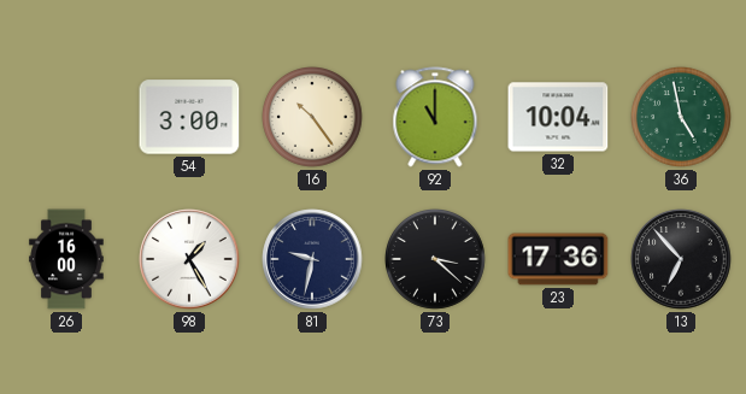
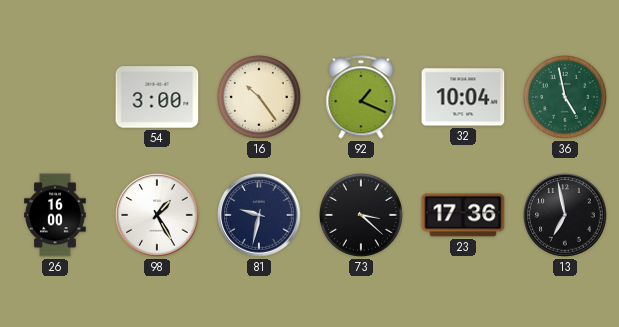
92: 11:00 -> 1:19
13: 6:53 -> 6:58
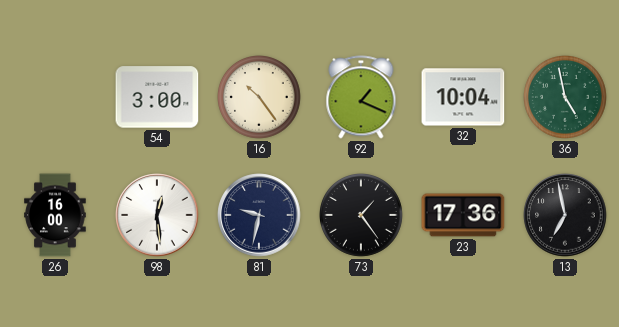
98: 1:25 -> 12:29
73: 3:22 -> 1:24
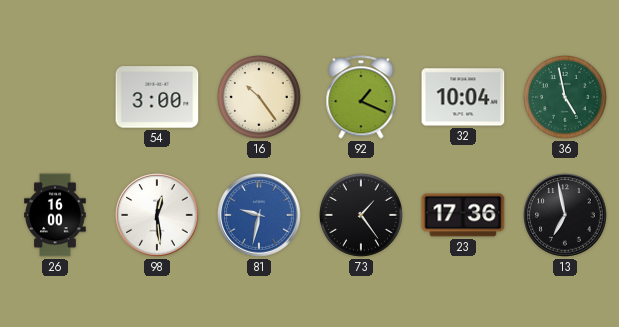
81 dial: navy -> blue
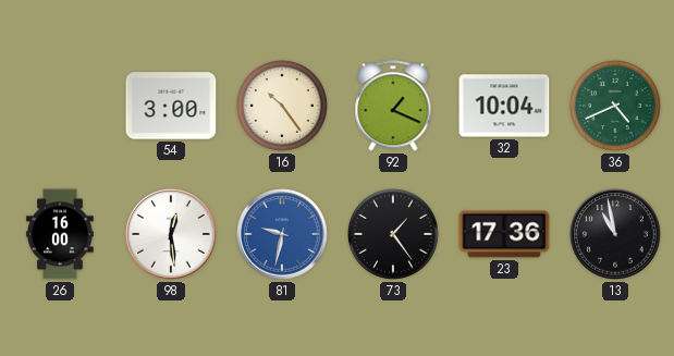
36: 4:58 -> 4:41
13: 6:58 -> 10:58
